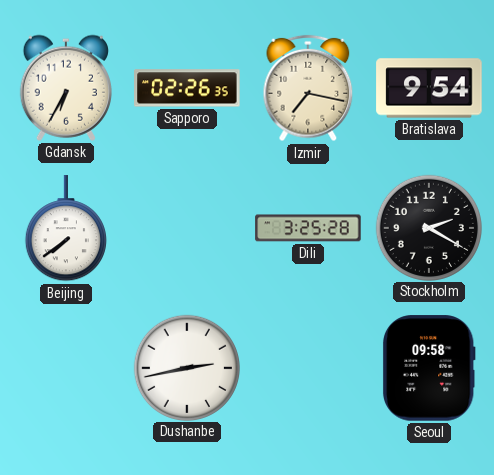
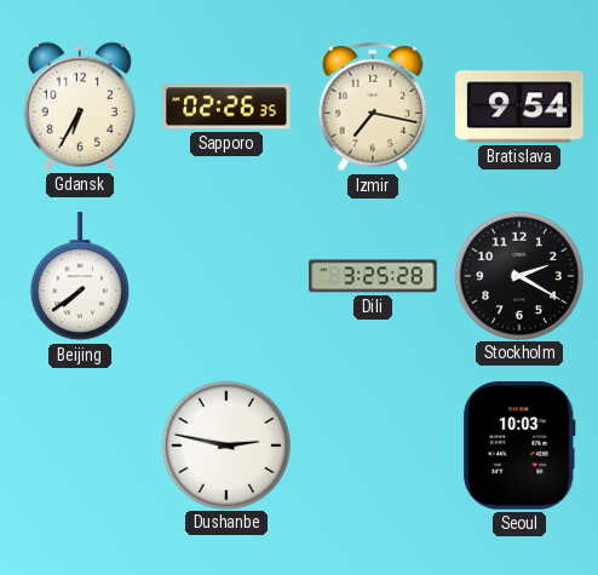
Dushanbe: 2:43 -> 2:47
Seoul: 09:58 -> 10:03
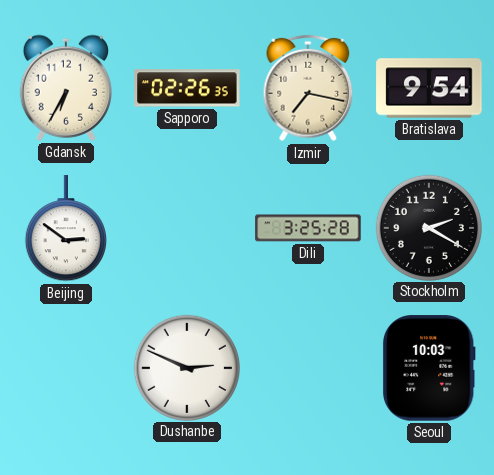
Beijing: 7:39 -> 2:51
Dushanbe: 2:47 -> 2:49
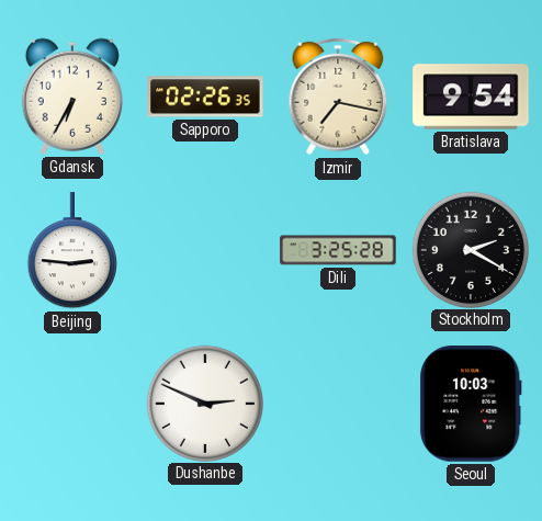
Beijing: 2:51 -> 2:46
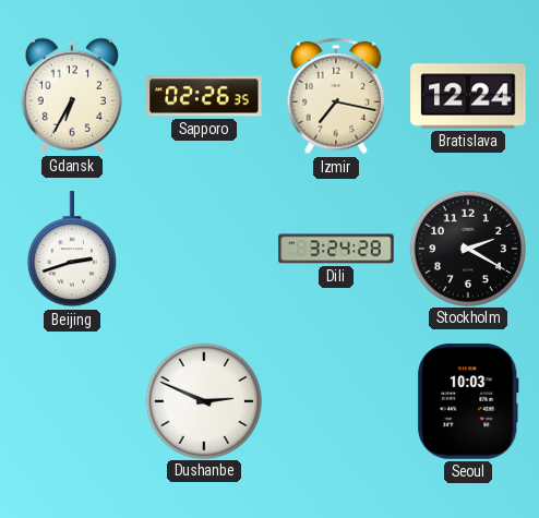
Bratislava: 9:54 -> 12:24
Beijing: 2:46 -> 2:42
Dili: 3:25 -> 3:24
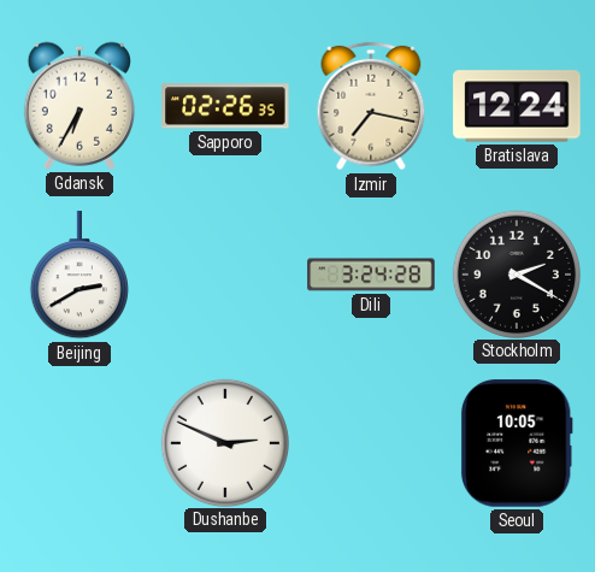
Beijing: 2:42 -> 2:40
Seoul: 10:03 -> 10:05
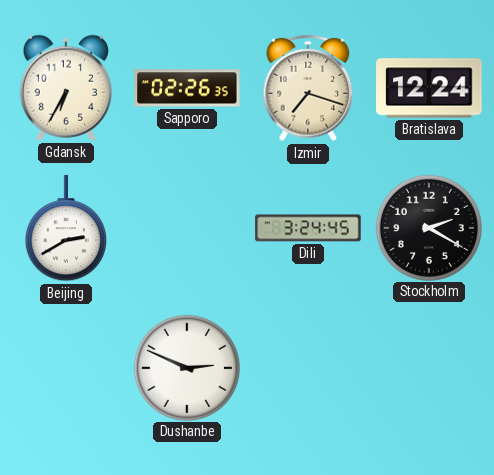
Izmir: 7:17 -> 7:18
Dili: 3:24:28 -> 3:24:45
Seoul: 10:05 -> none
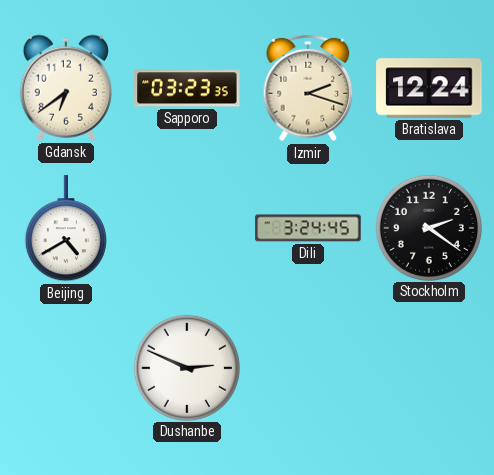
Gdansk: 6:35 -> 6:39
Sapporo: 02:26 -> 03:23
Izmir: 7:18 -> 2:18
Beijing: 2:40 -> 4:40
Stockholm: 2:20 -> 2:21
